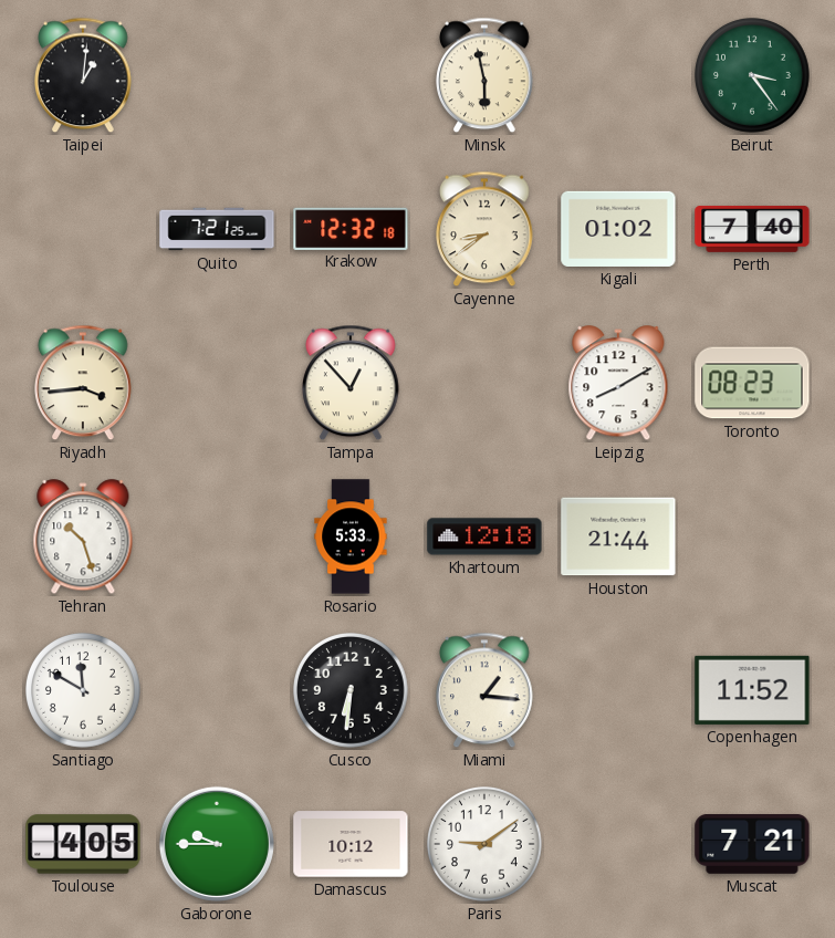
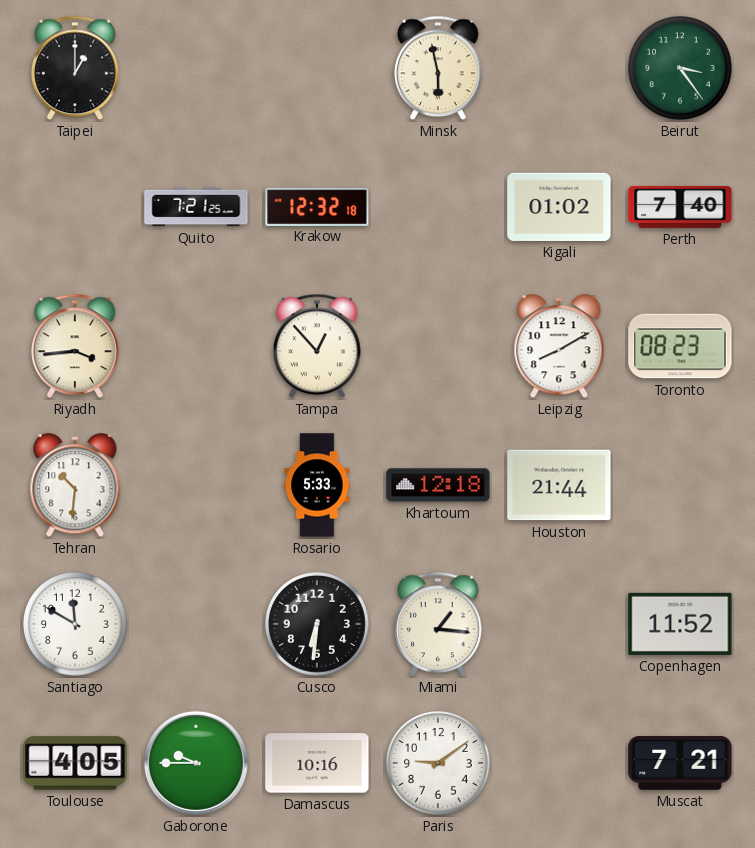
Taipei: 1:01 -> 1:00
Cayenne: 8:39 -> none
Tehran: 10:27 -> 10:31
Damascus: 10:12 -> 10:16
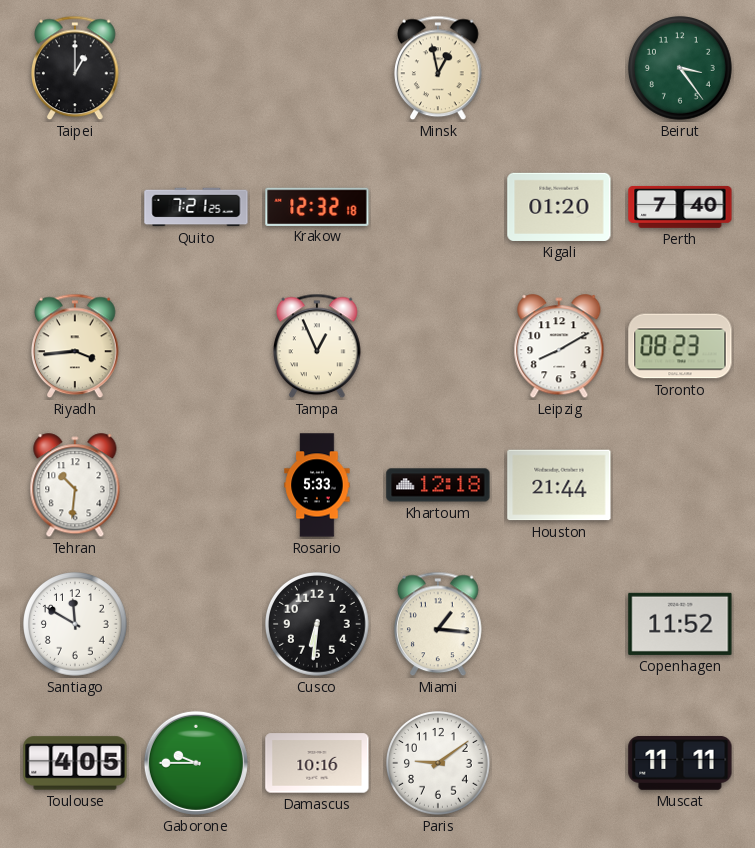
Minsk: 5:58 -> 12:58
Kigali: 01:02 -> 01:20
Tampa: 12:53 -> 12:56
Muscat: 7:21 -> 11:11
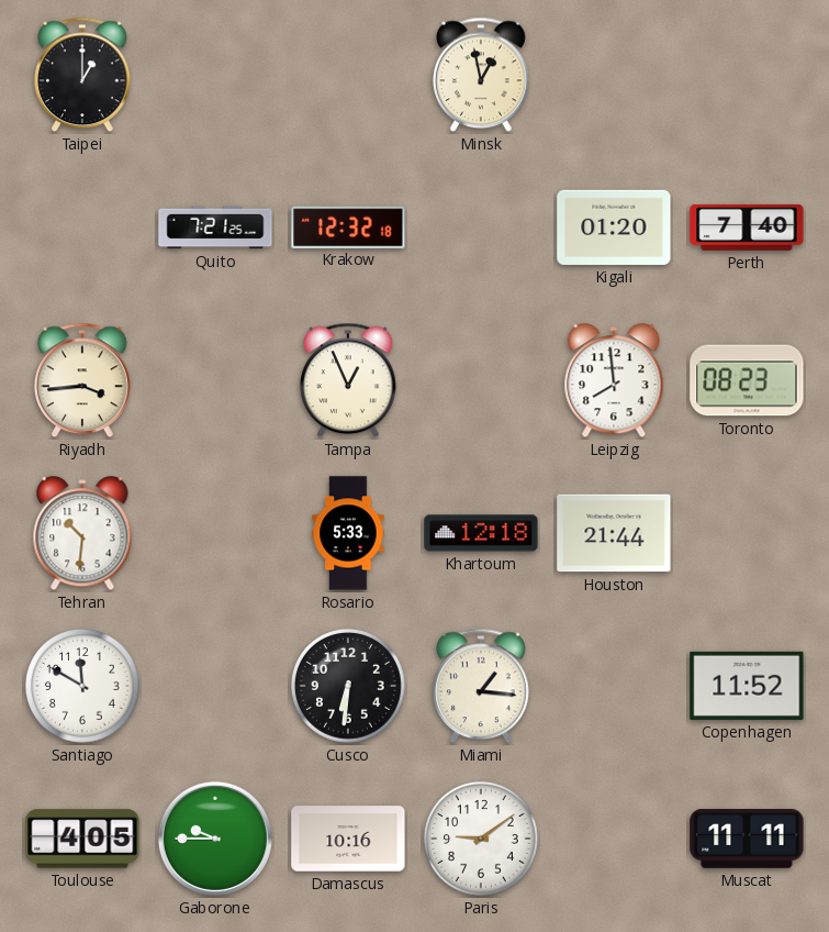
Beirut: 3:24 -> none
Leipzig: 8:10 -> 7:59
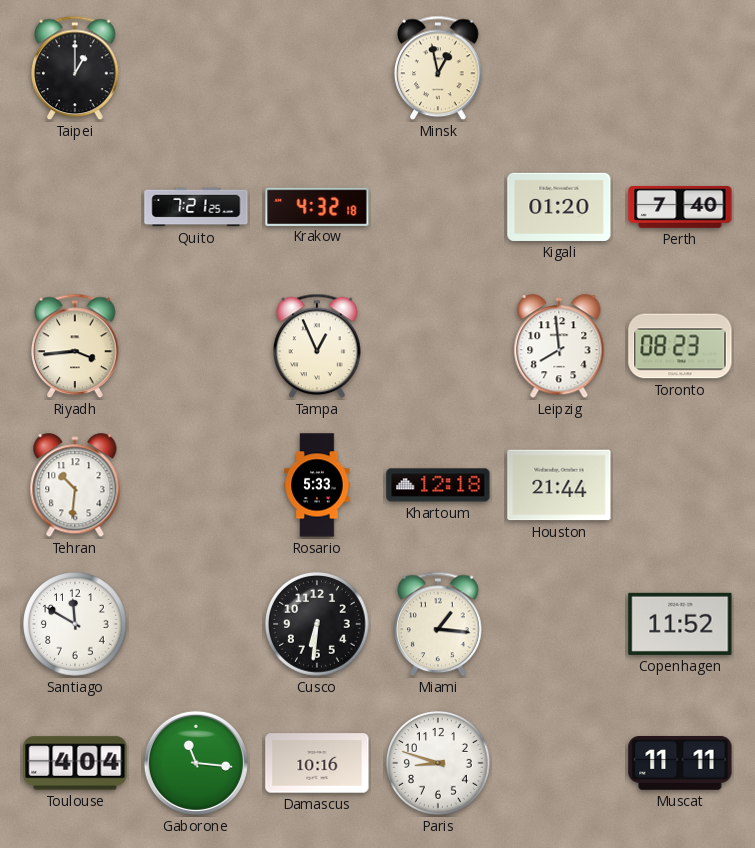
Krakow: 12:32 -> 4:32
Toulouse: 4:05 -> 4:04
Gaborone: 9:45 -> 11:16
Paris: 9:09 -> 8:48
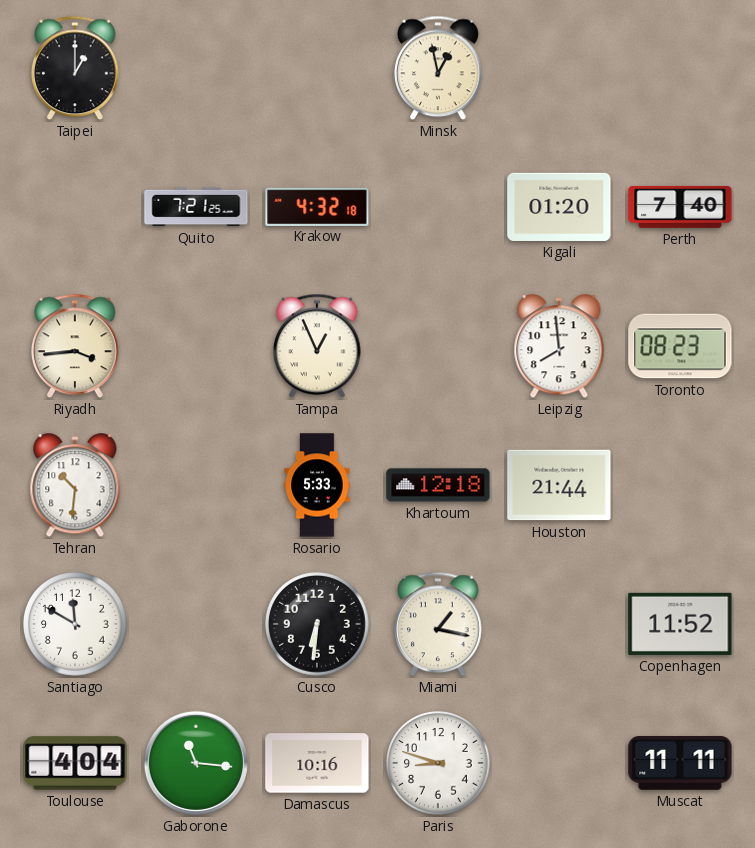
Miami: 1:16 -> 1:17
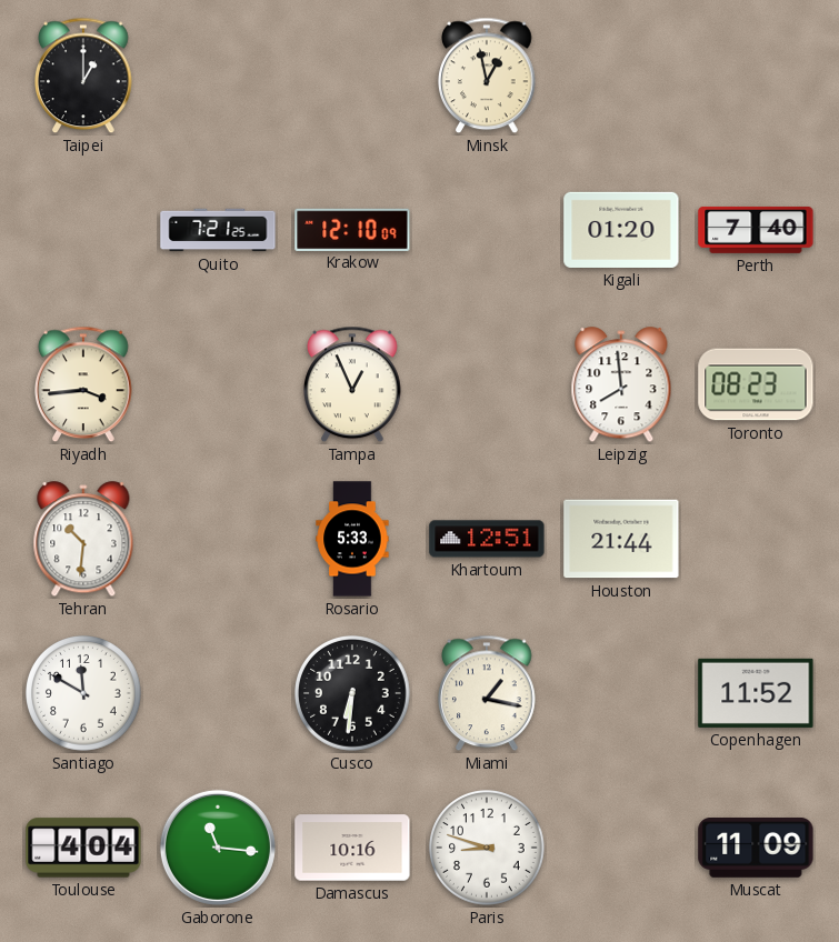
Krakow: 4:32 -> 12:10
Khartoum: 12:18 -> 12:51
Muscat: 11:11 -> 11:09
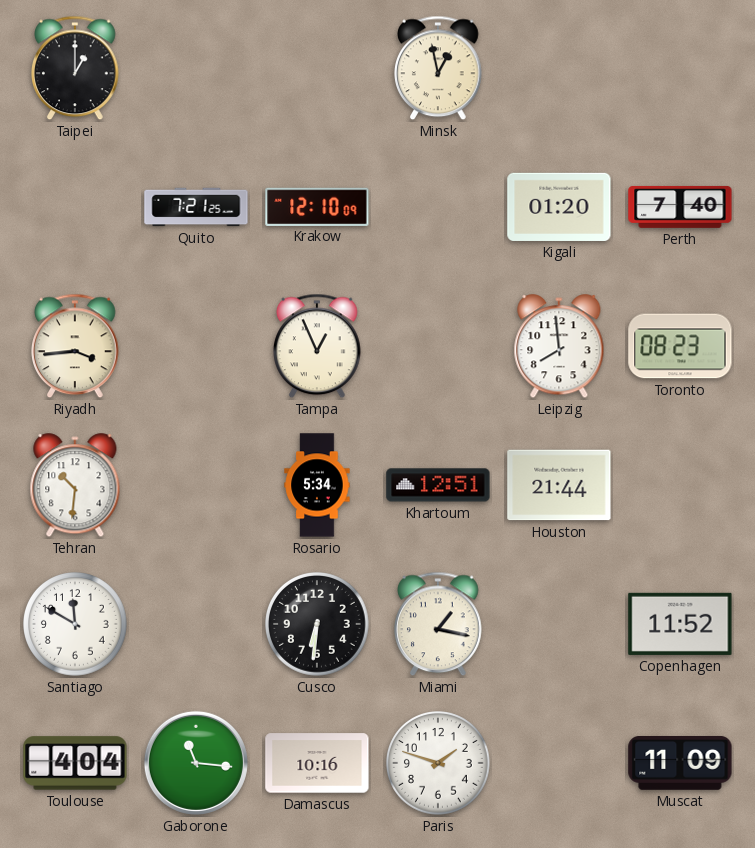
Rosario: 5:33 -> 5:34
Paris: 8:48 -> 1:48
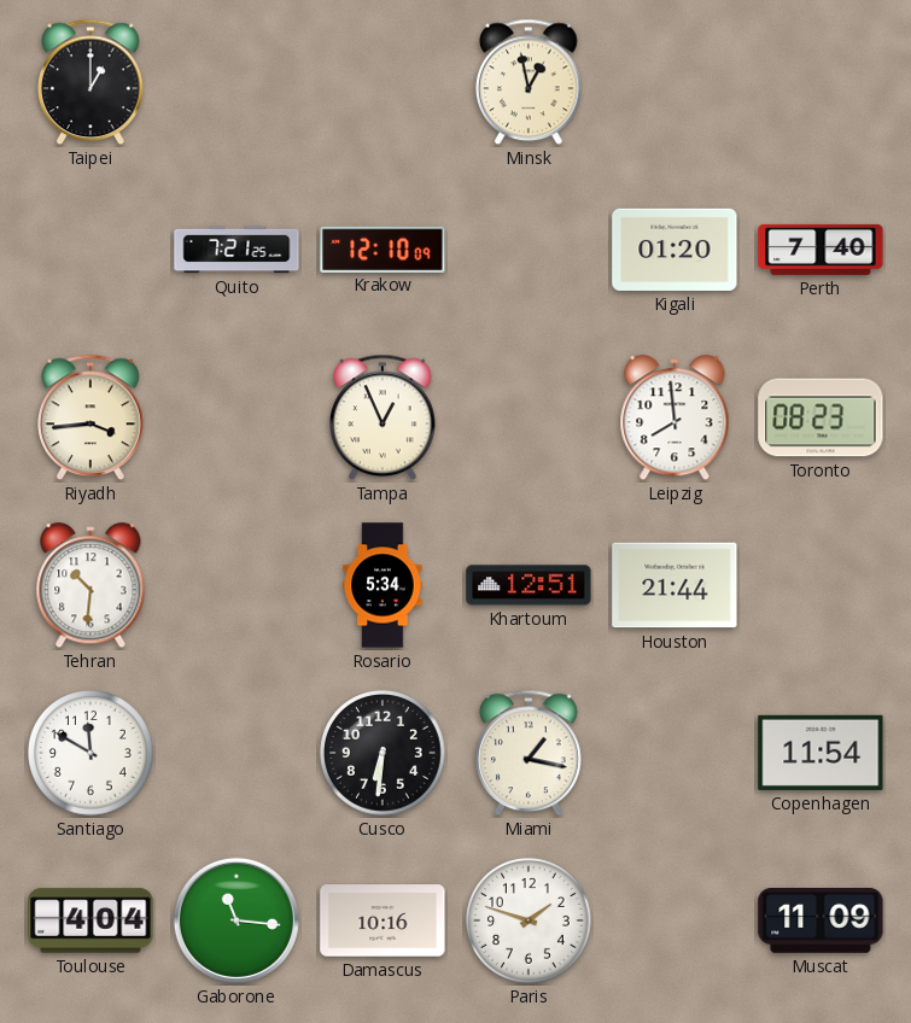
Copenhagen: 11:52 -> 11:54
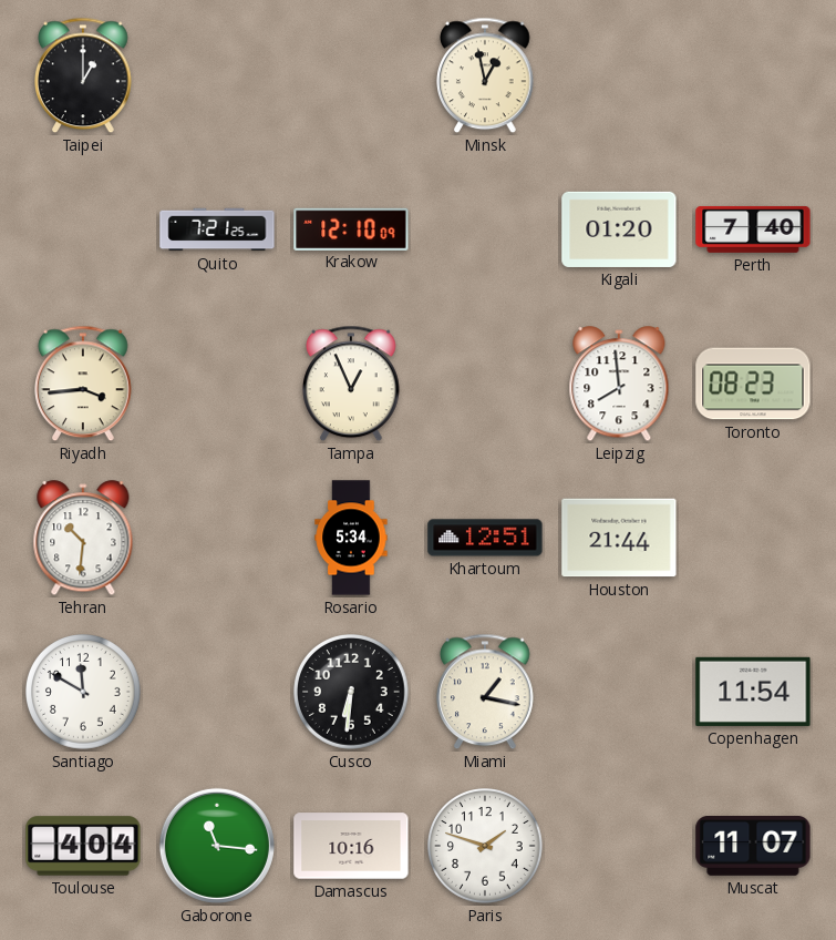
Muscat: 11:09 -> 11:07
